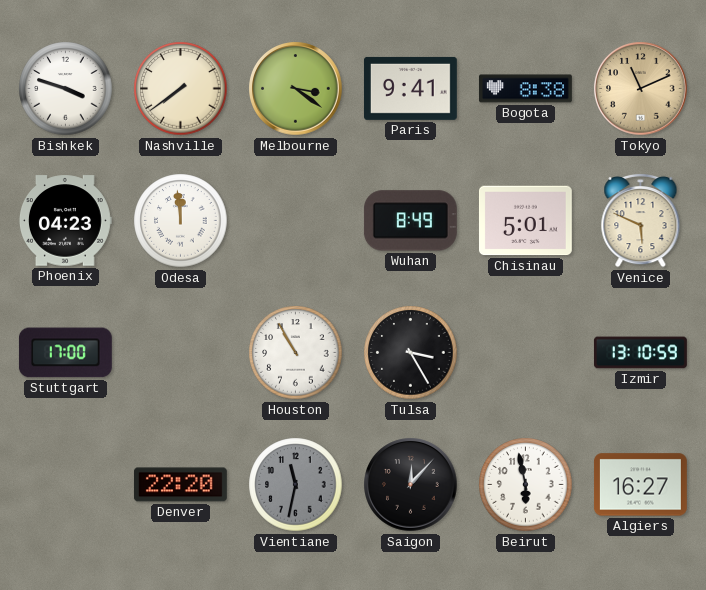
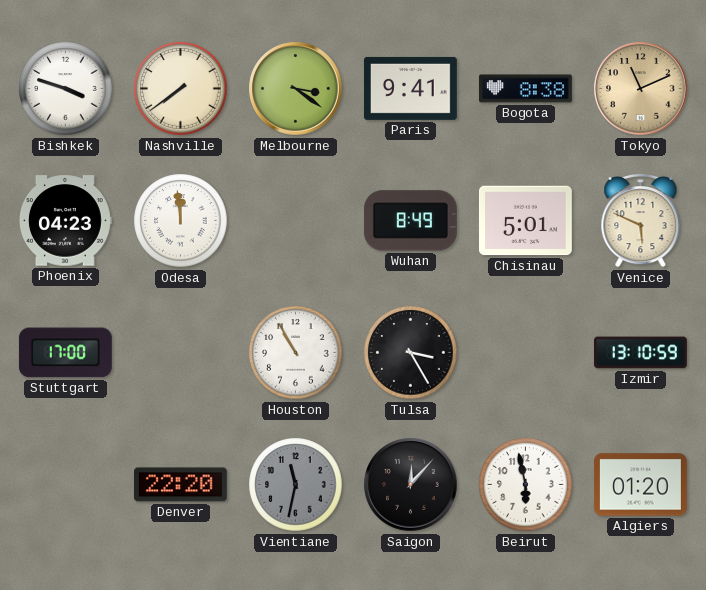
Algiers: 16:27 -> 01:20
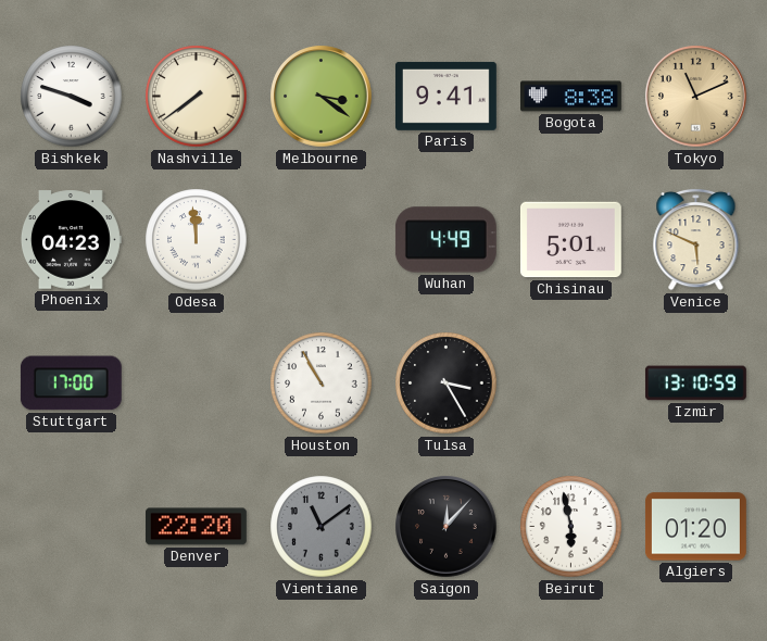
Wuhan: 8:49 -> 4:49
Vientiane: 11:32 -> 11:09
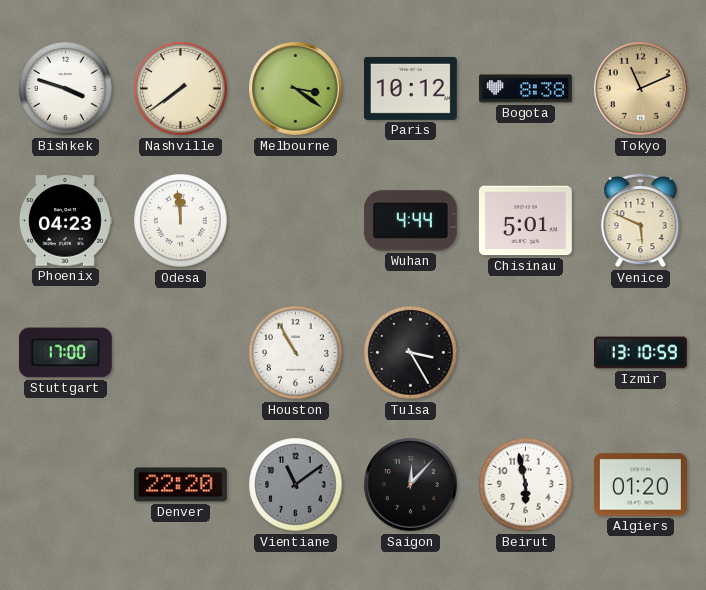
Paris: 9:41 -> 10:12
Wuhan: 4:49 -> 4:44
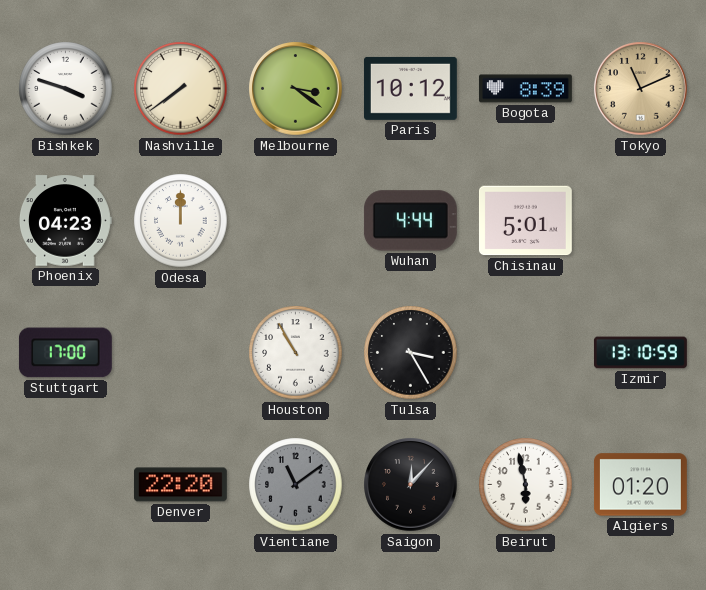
Bogota: 8:38 -> 8:39
Odesa: 11:59 -> 12:00
Venice: 5:49 -> none
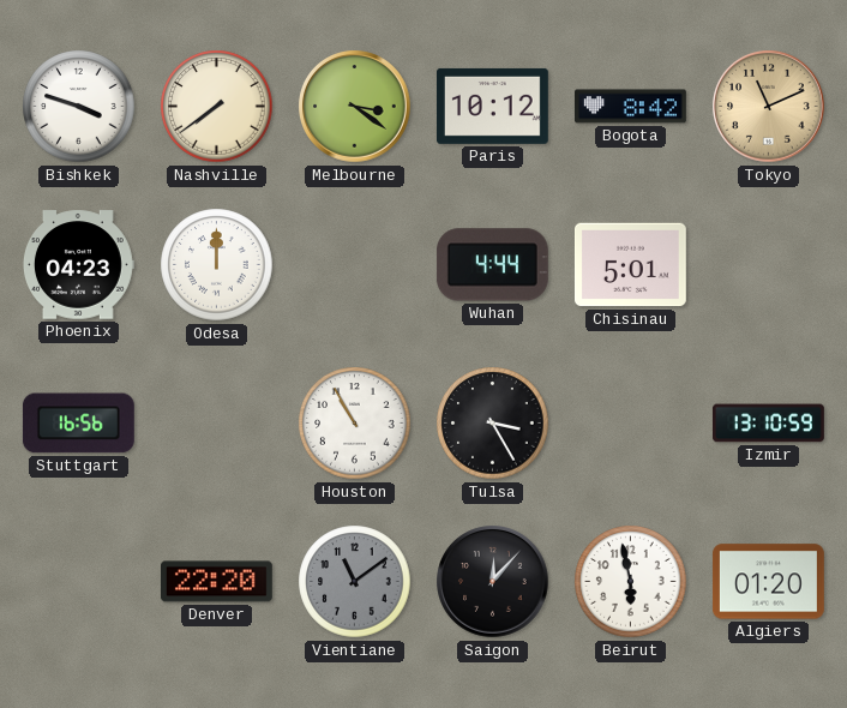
Bogota: 8:39 -> 8:42
Stuttgart: 17:00 -> 16:56
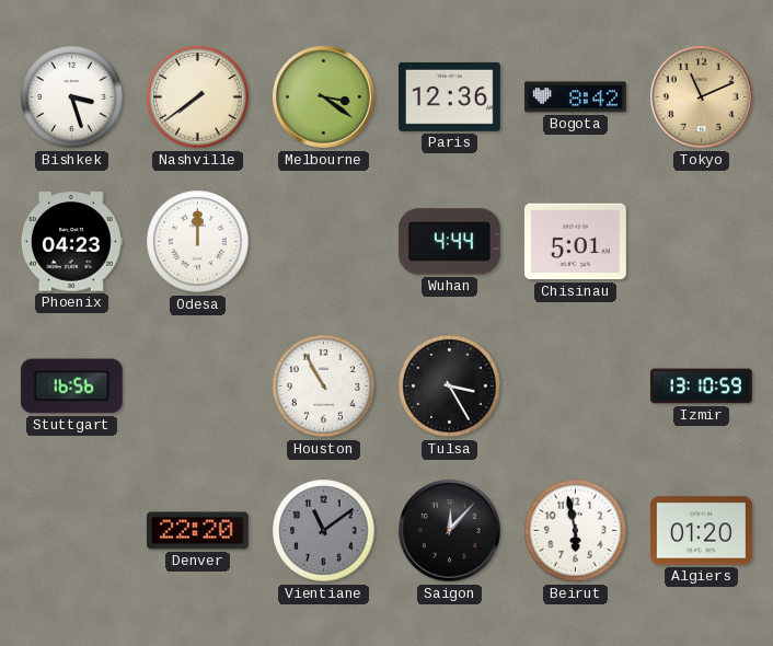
Bishkek: 3:48 -> 3:27
Paris: 10:12 -> 12:36
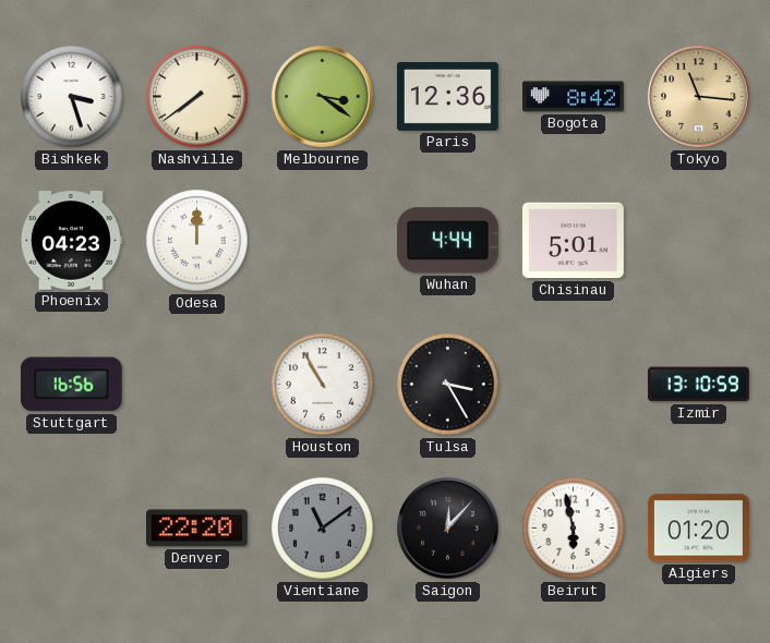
Tokyo: 11:11 -> 11:16
